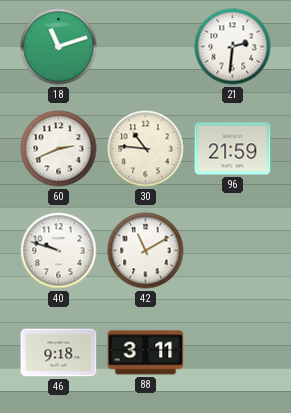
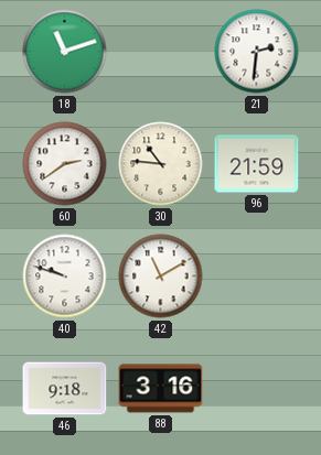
60: 2:41 -> 2:39
88: 3:11 -> 3:16
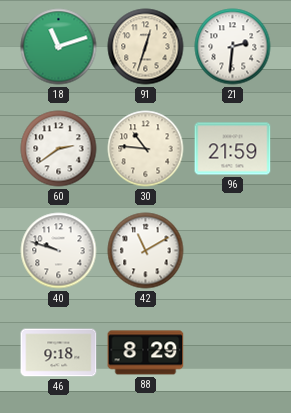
91: none -> 12:33
88: 3:16 -> 8:29
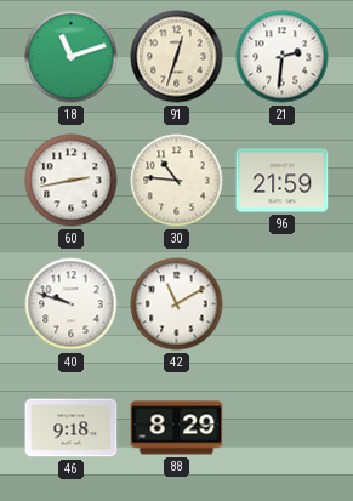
60: 2:39 -> 2:43
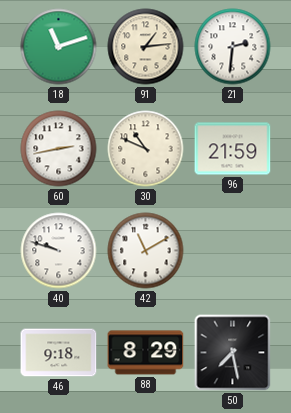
91: 12:33 -> 1:14
30: 10:46 -> 10:49
50: none -> 7:28
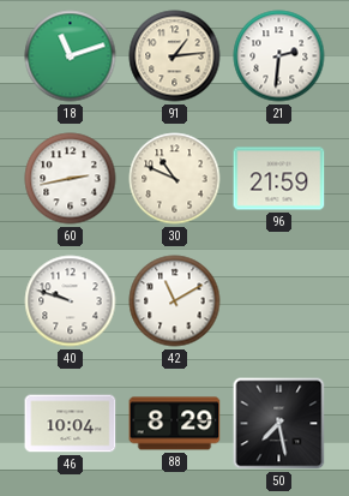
46: 9:18 -> 10:04
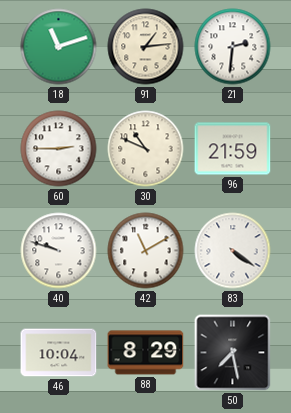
60: 2:43 -> 2:45
83: none -> 4:21
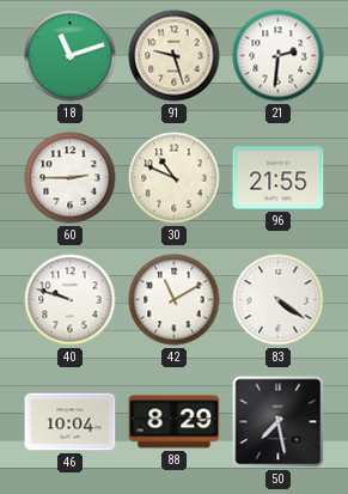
91: 1:14 -> 9:27
96: 21:59 -> 21:55
